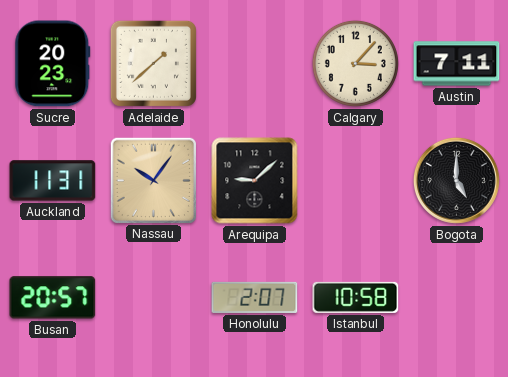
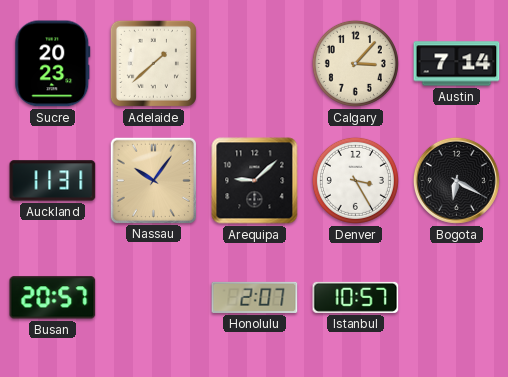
Austin: 7:11 -> 7:14
Denver: none -> 3:25
Bogota: 5:00 -> 6:20
Istanbul: 10:58 -> 10:57
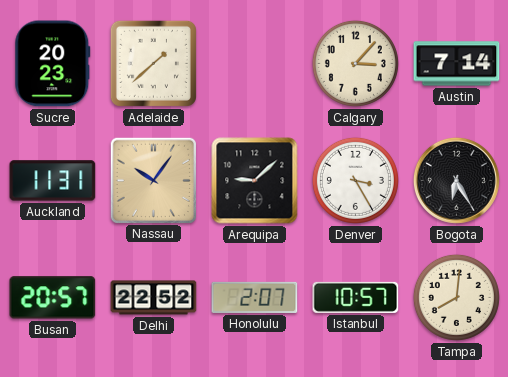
Bogota: 6:20 -> 6:25
Delhi: none -> 22:52
Tampa: none -> 8:01
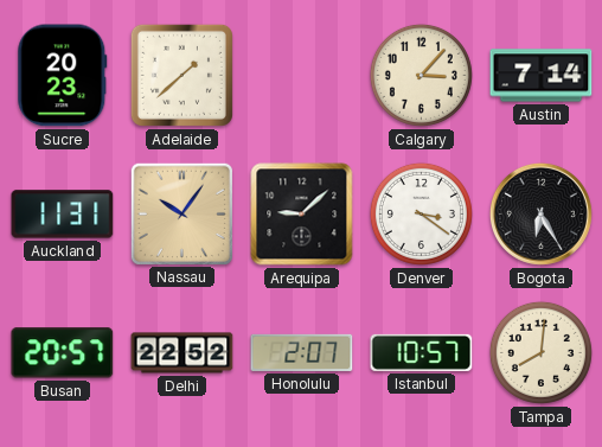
Denver: 3:25 -> 3:21
